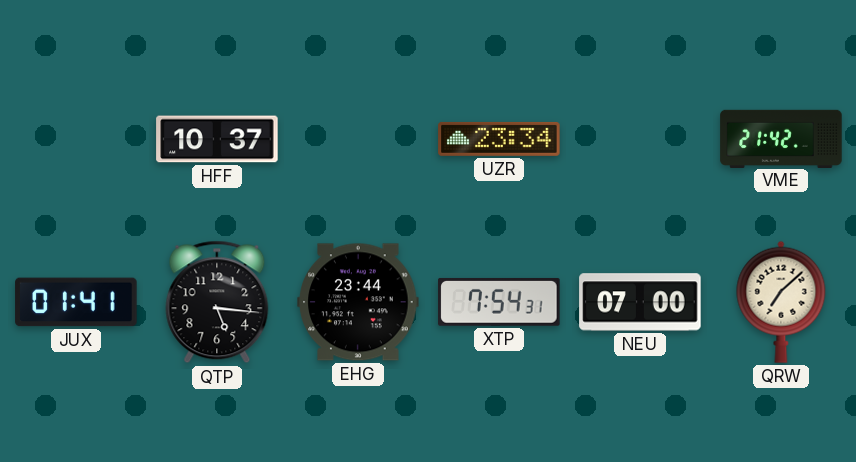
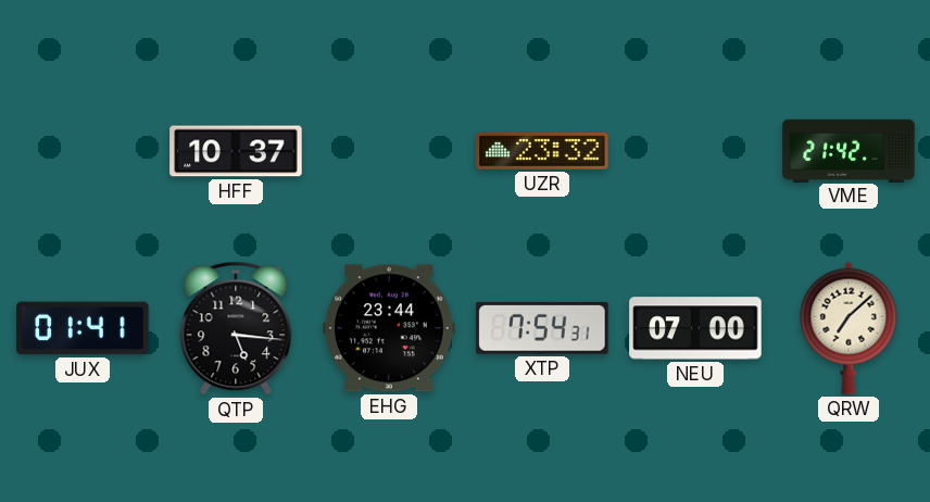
UZR: 23:34 -> 23:32
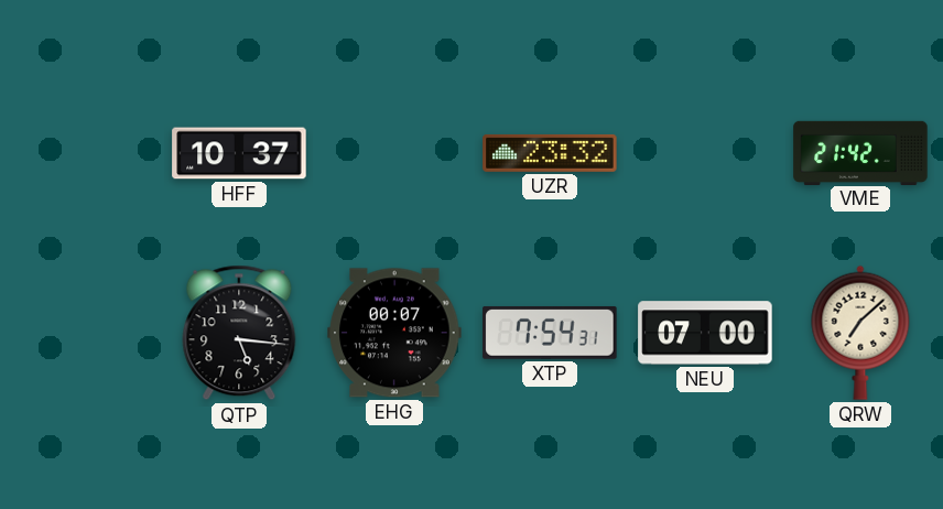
JUX: 01:41 -> none
EHG: 23:44 -> 00:07
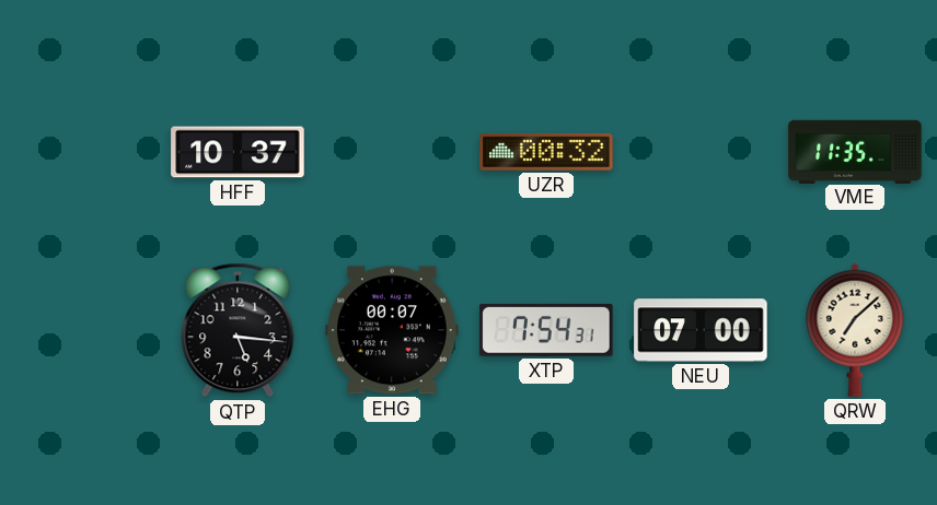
UZR: 23:32 -> 00:32
VME: 21:42 -> 11:35
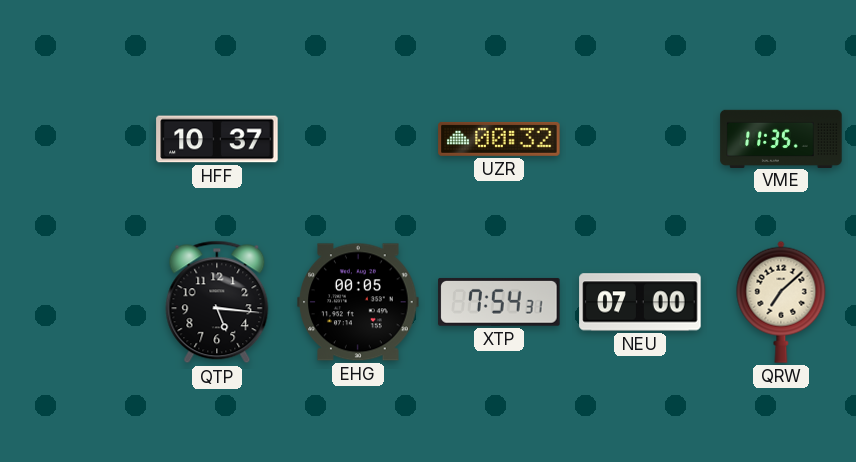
EHG: 00:07 -> 00:05
